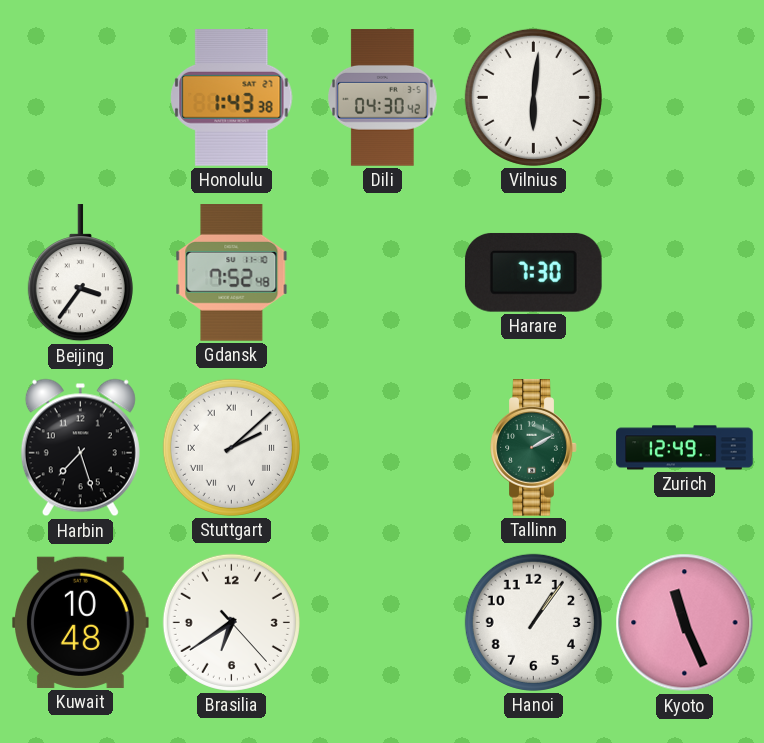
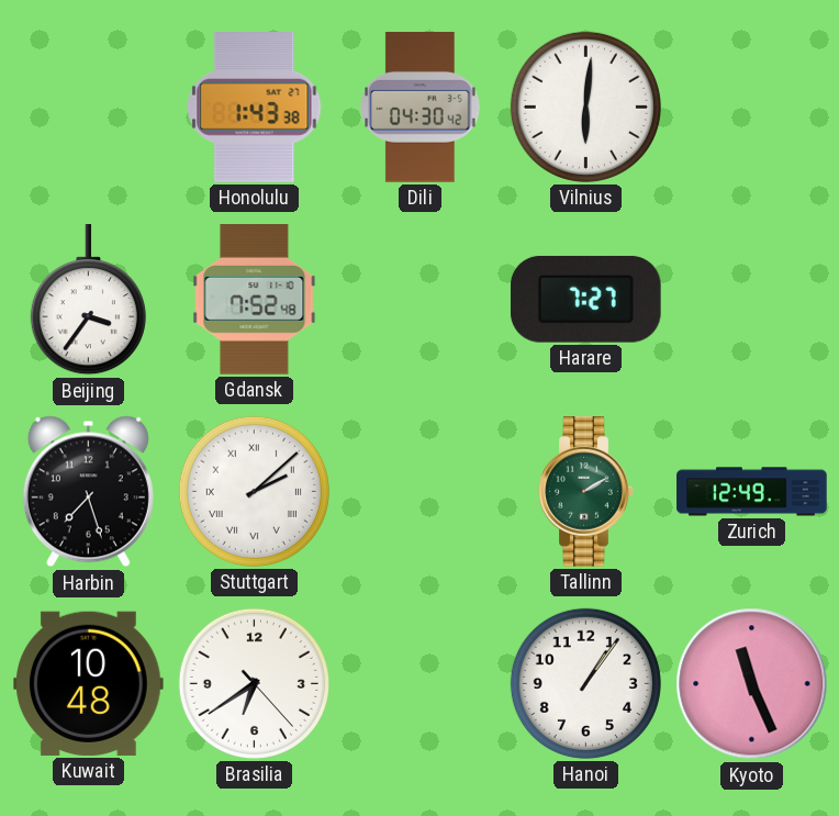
Harare: 7:30 -> 7:27
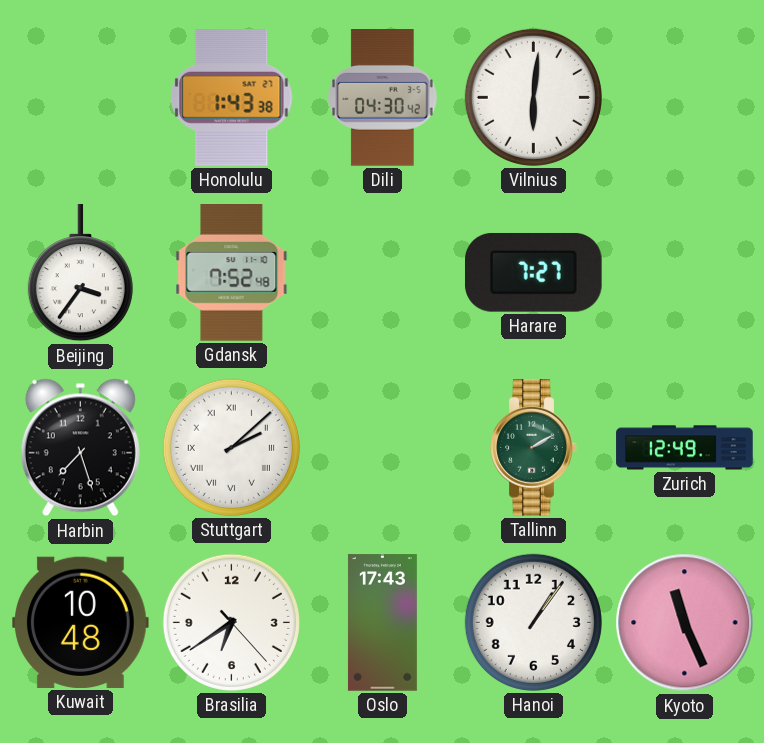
Oslo: none -> 17:43
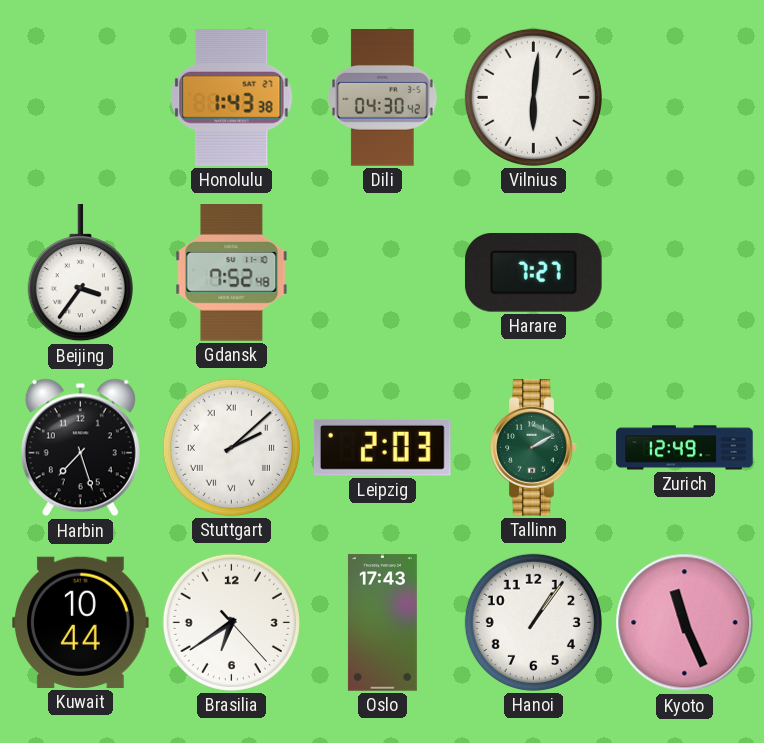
Leipzig: none -> 2:03
Kuwait: 10:48 -> 10:44
